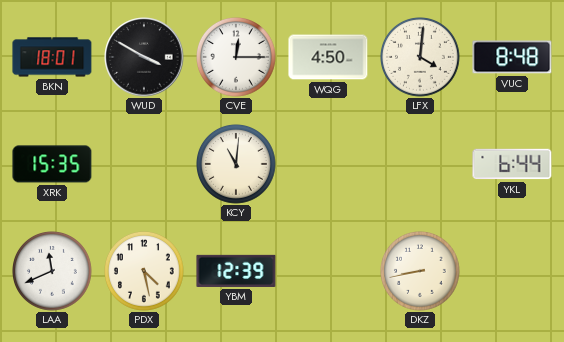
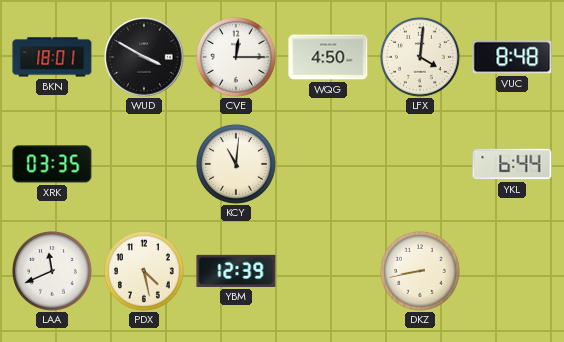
XRK: 15:35 -> 03:35
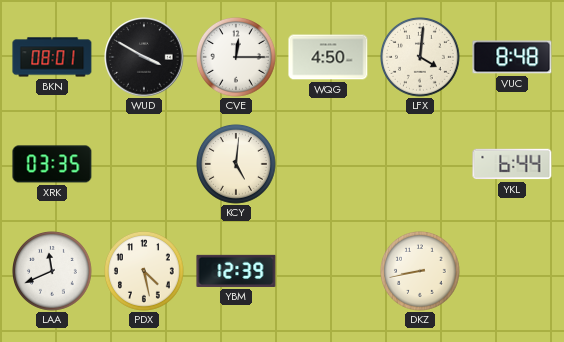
BKN: 18:01 -> 08:01
KCY: 11:01 -> 5:01
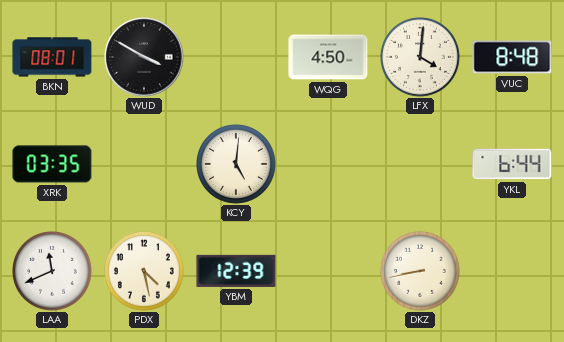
CVE: 12:15 -> none
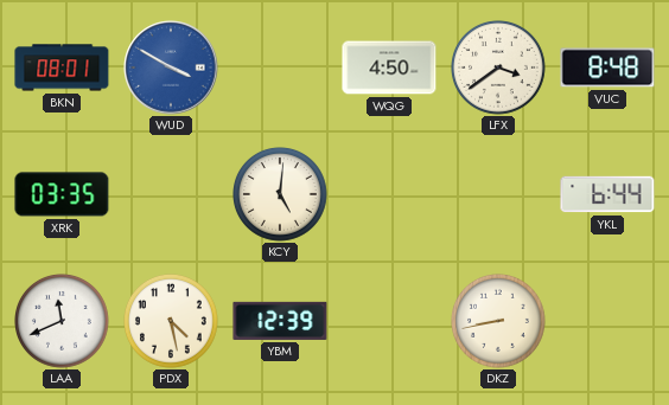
WUD dial: black -> blue
LFX: 4:01 -> 3:39
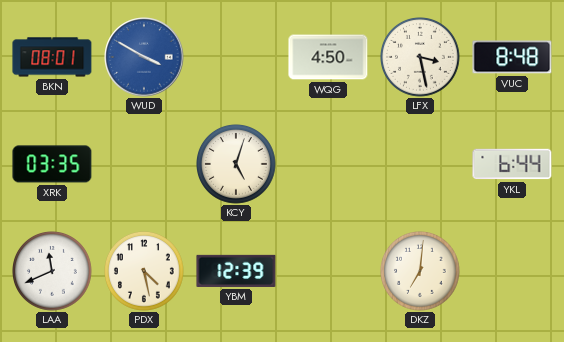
LFX: 3:39 -> 3:28
KCY: 5:01 -> 5:03
DKZ: 8:43 -> 7:01
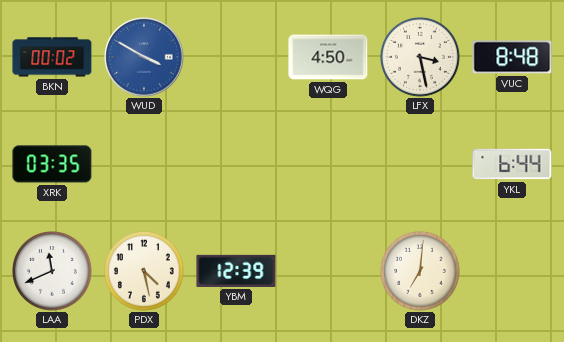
BKN: 08:01 -> 00:02
KCY: 5:03 -> none
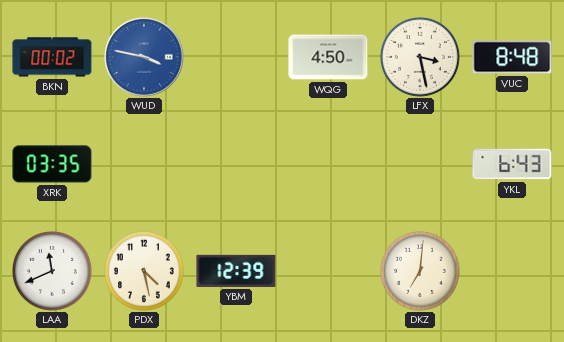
WUD: 3:50 -> 3:47
YKL: 6:44 -> 6:43
